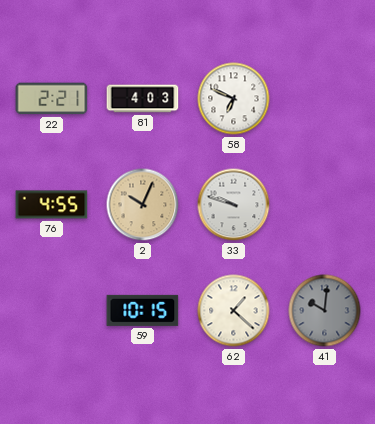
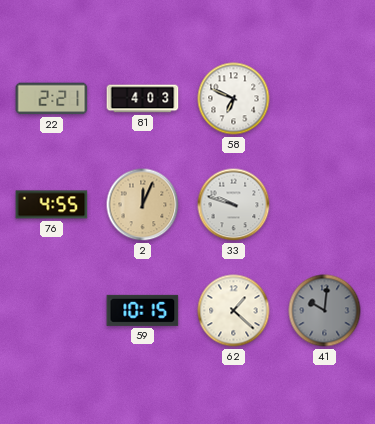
2: 10:04 -> 12:04
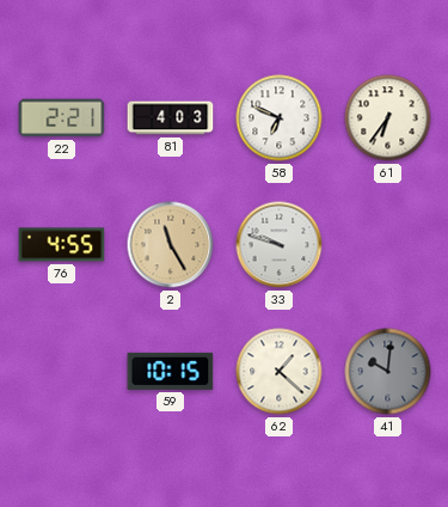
61: none -> 6:36
2: 12:04 -> 11:25
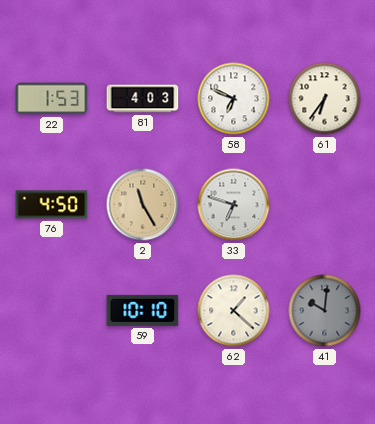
22: 2:21 -> 1:53
76: 4:55 -> 4:50
33: 9:48 -> 6:48
59: 10:15 -> 10:10
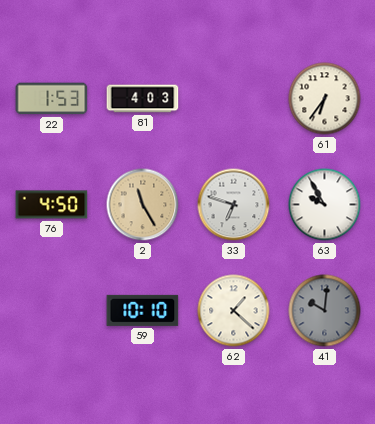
58: 6:49 -> none
63: none -> 9:55
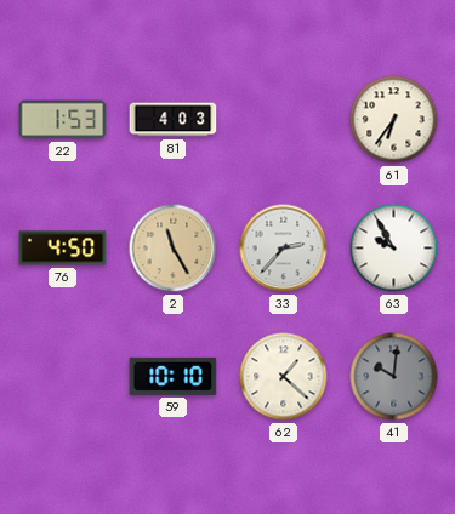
33: 6:48 -> 2:37
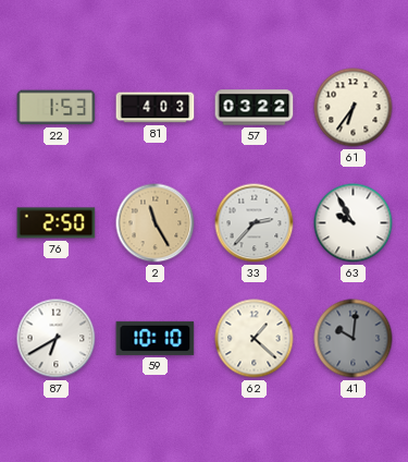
57: none -> 03:22
76: 4:50 -> 2:50
87: none -> 6:40
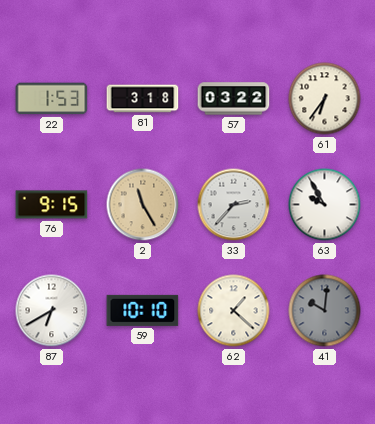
81: 4:03 -> 3:18
76: 2:50 -> 9:15
